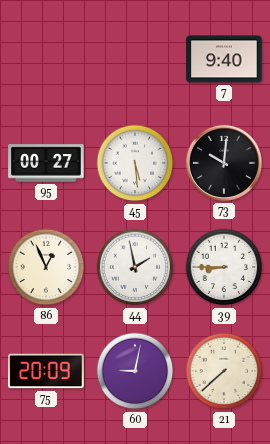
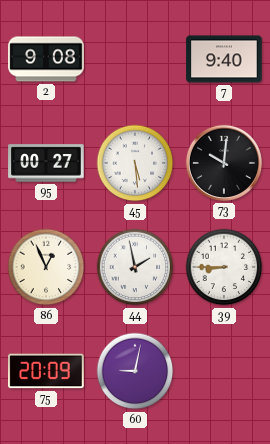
2: none -> 9:08
21: 7:38 -> none
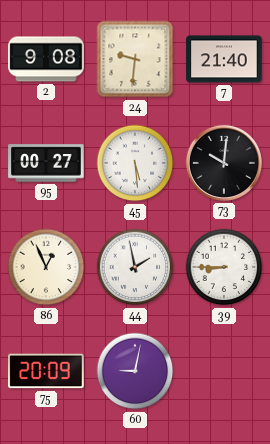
24: none -> 9:31
7: 9:40 -> 21:40
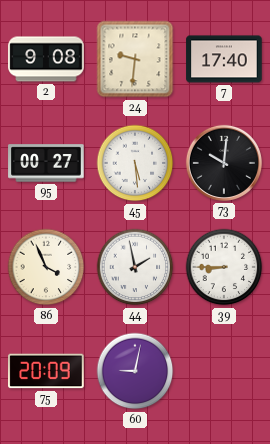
7: 21:40 -> 17:40
86: 12:56 -> 3:56
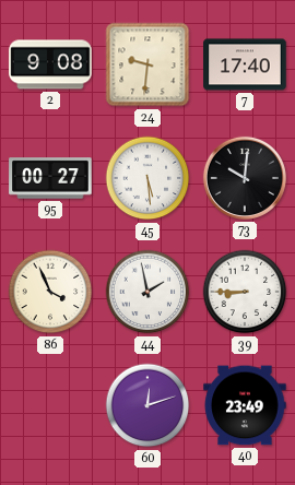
75: 20:09 -> none
60: 9:02 -> 12:12
40: none -> 23:49
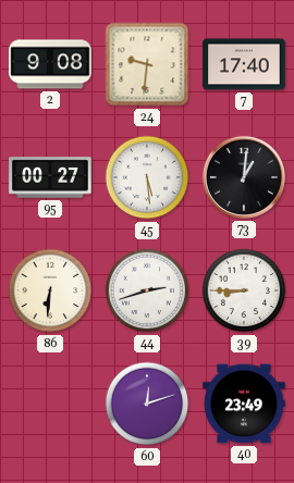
73: 10:01 -> 1:01
86: 3:56 -> 6:31
44: 1:58 -> 2:42
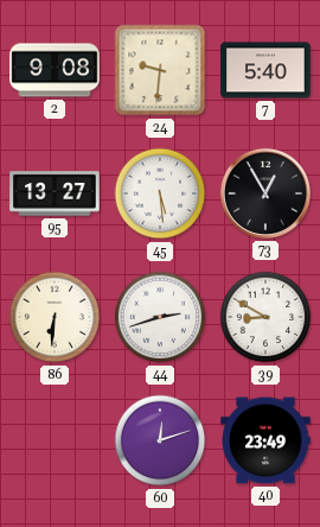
7: 17:40 -> 5:40
95: 00:27 -> 13:27
73: 1:01 -> 12:55
39: 8:45 -> 8:50
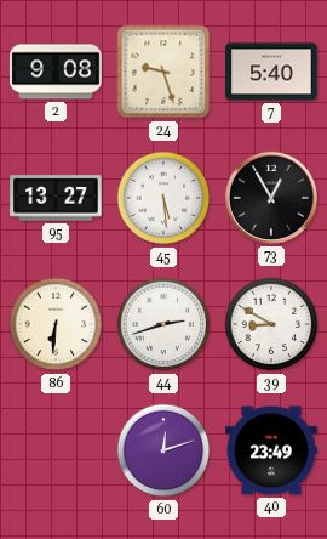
24: 9:31 -> 9:27
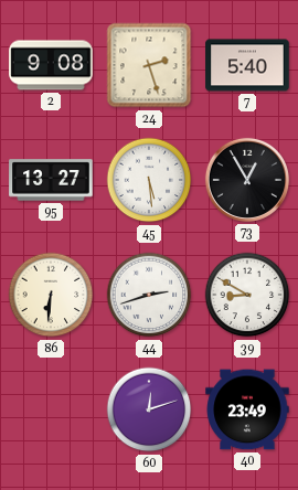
24: 9:27 -> 2:27
